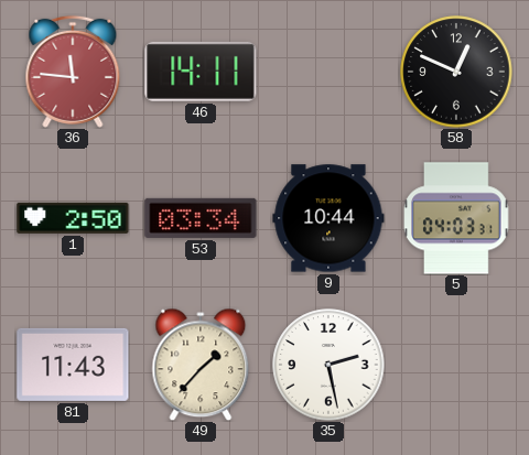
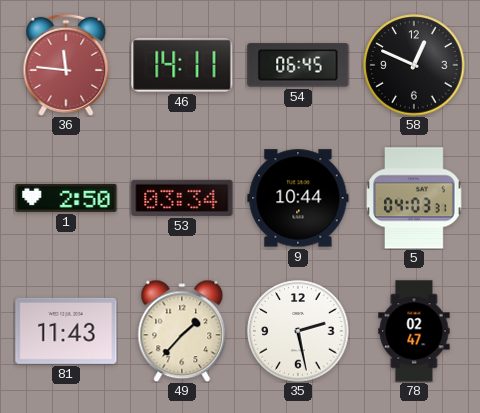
54: none -> 06:45
78: none -> 02:47
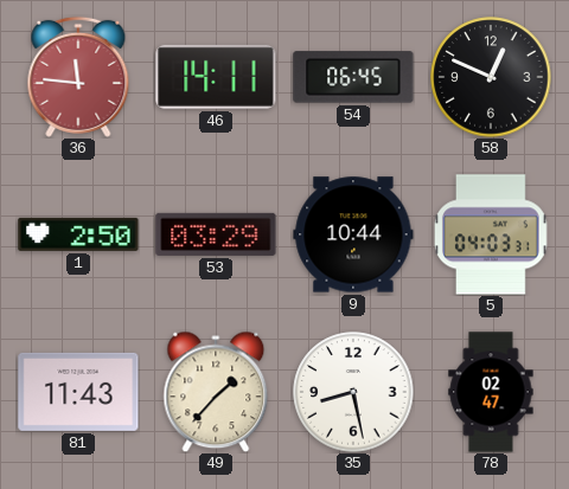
53: 03:34 -> 03:29
35: 2:28 -> 8:28
